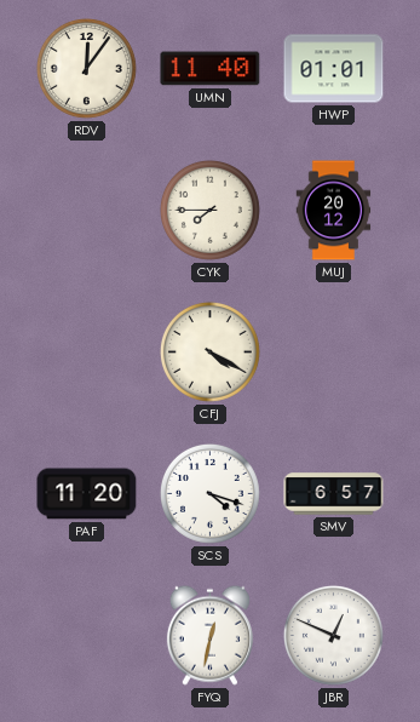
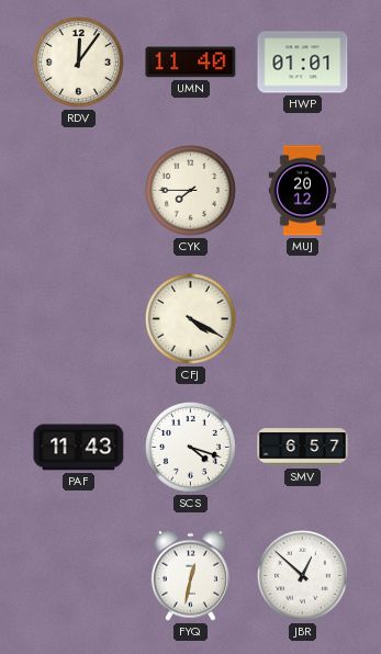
PAF: 11:20 -> 11:43
JBR: 12:49 -> 12:52
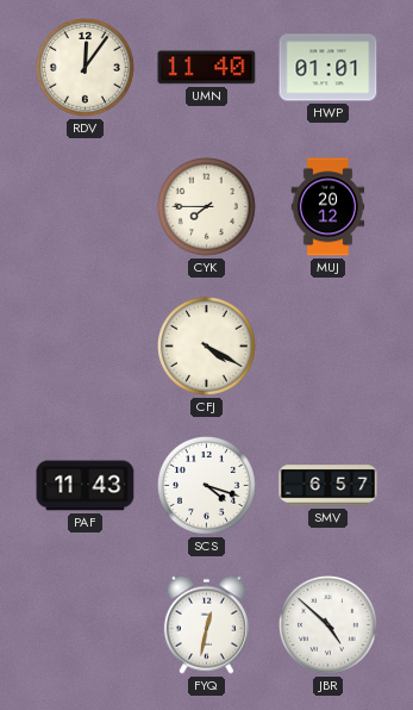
JBR: 12:52 -> 4:52
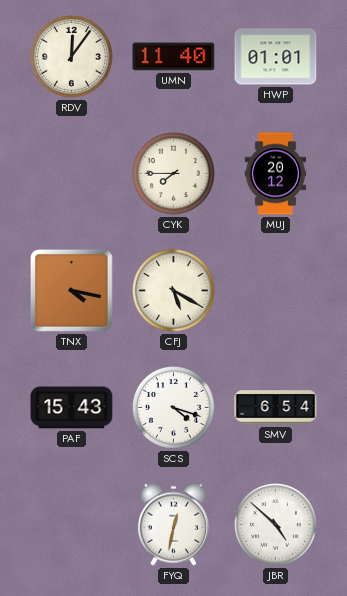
TNX: none -> 4:17
CFJ: 4:20 -> 5:20
PAF: 11:43 -> 15:43
SMV: 6:57 -> 6:54
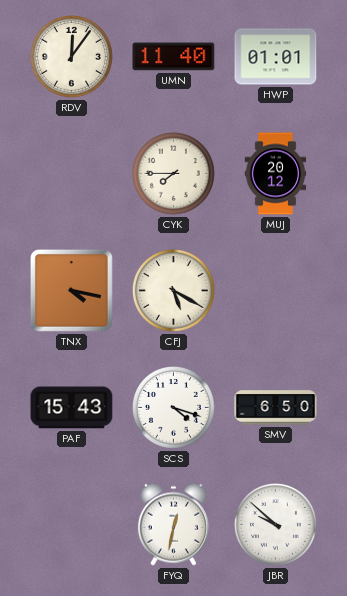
SMV: 6:54 -> 6:50
JBR: 4:52 -> 9:52
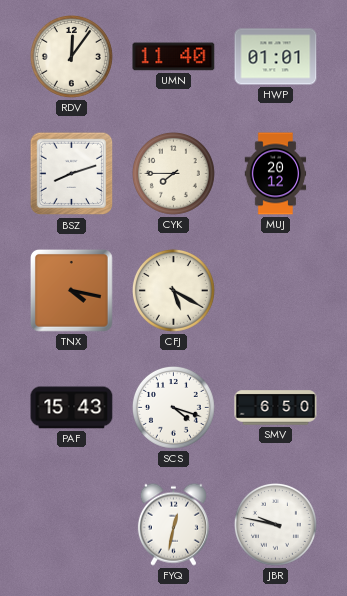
BSZ: none -> 8:12
JBR: 9:52 -> 9:47
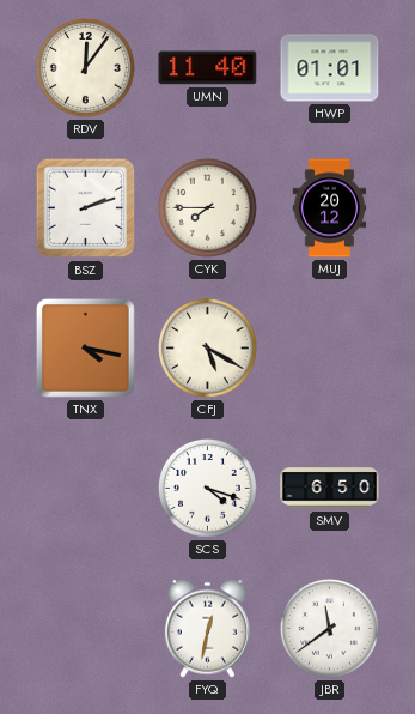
BSZ: 8:12 -> 2:12
PAF: 15:43 -> none
JBR: 9:47 -> 11:39
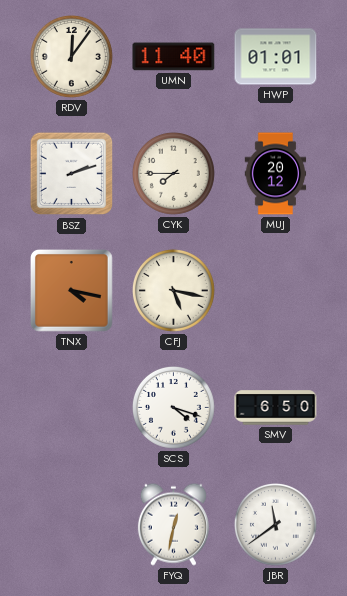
CFJ: 5:20 -> 5:17
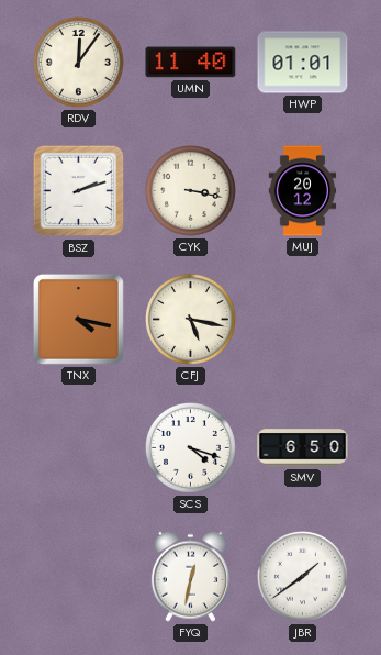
CYK: 7:45 -> 3:17
JBR: 11:39 -> 1:39
